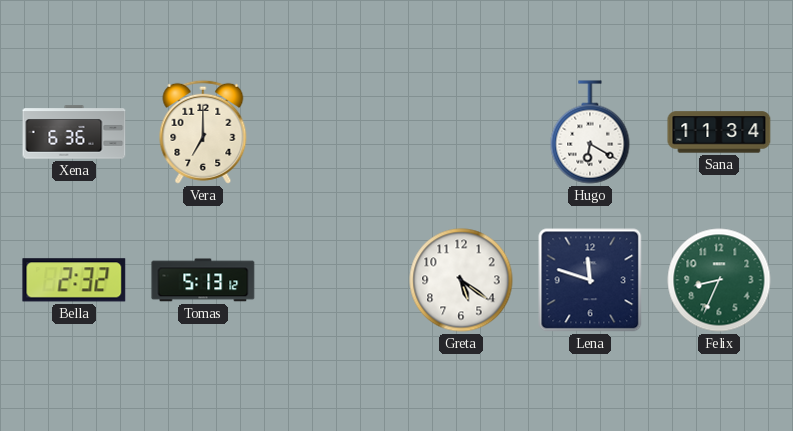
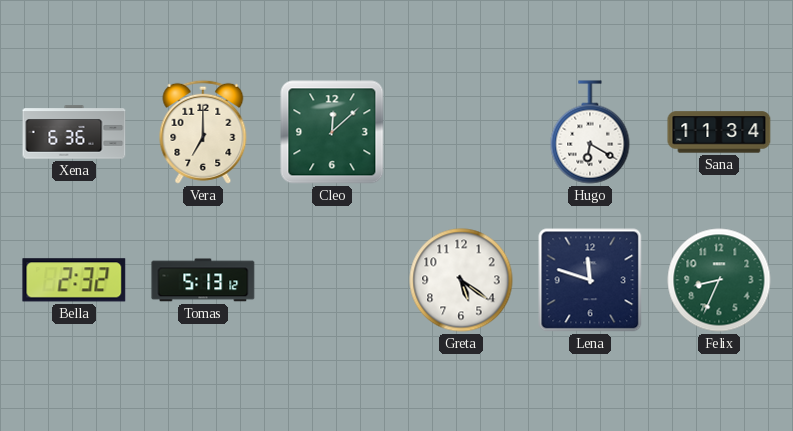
Cleo: none -> 12:08
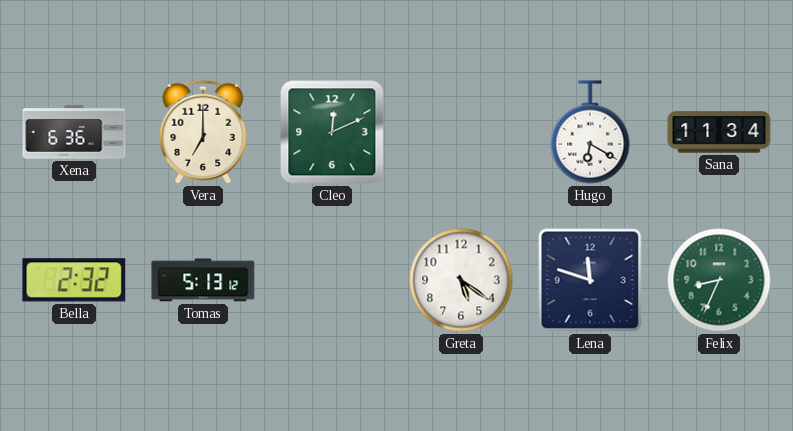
Cleo: 12:08 -> 12:11
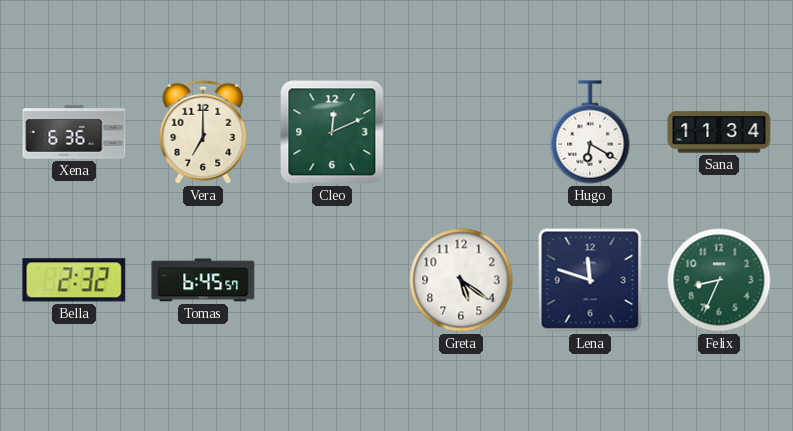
Tomas: 5:13 -> 6:45
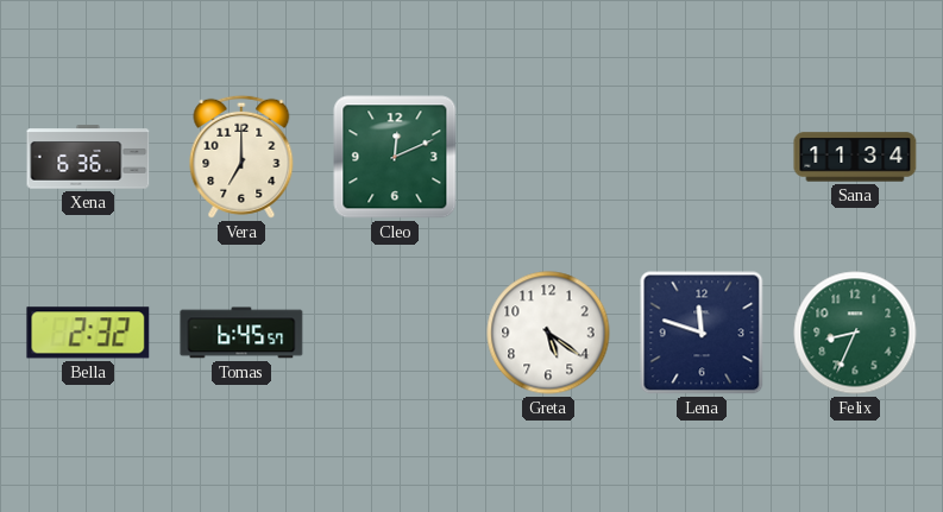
Hugo: 6:20 -> none
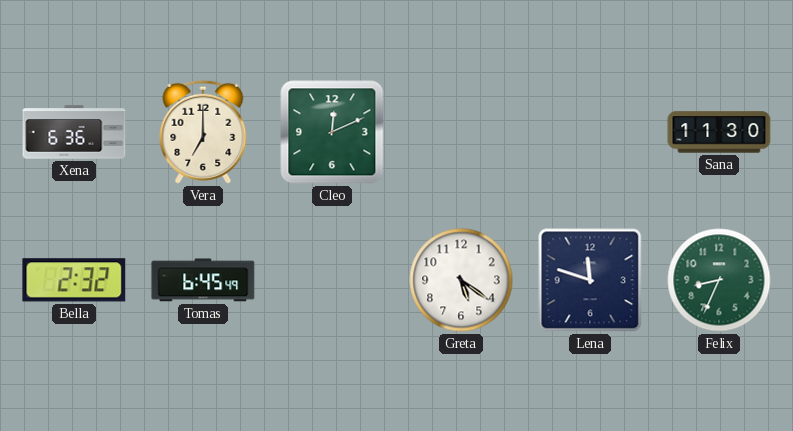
Sana: 11:34 -> 11:30
Tomas: 6:45:57 -> 6:45:49
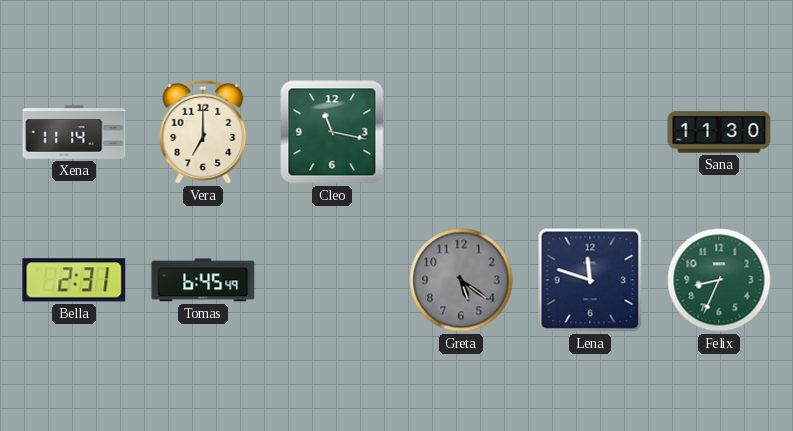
Xena: 6:36 -> 11:14
Cleo: 12:11 -> 11:17
Bella: 2:32 -> 2:31
Greta dial: white -> grey
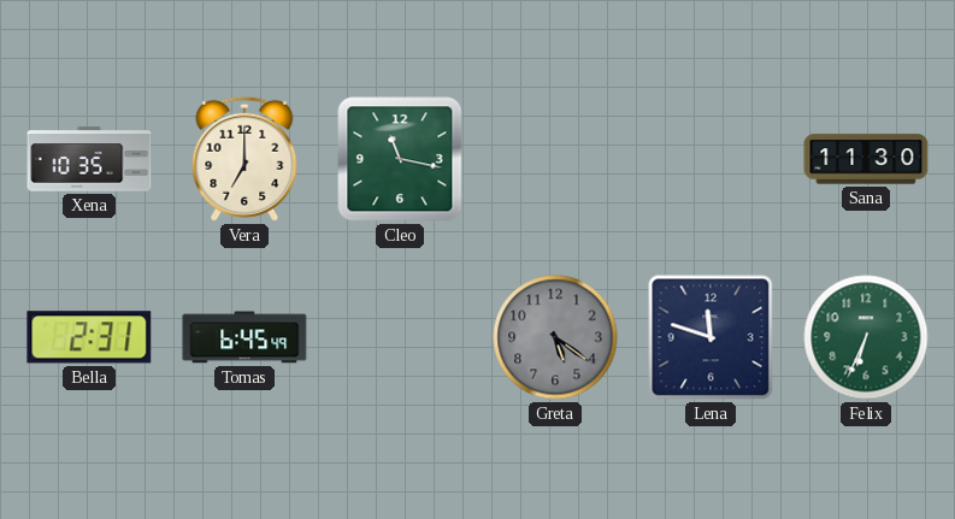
Xena: 11:14 -> 10:35
Felix: 8:34 -> 6:34
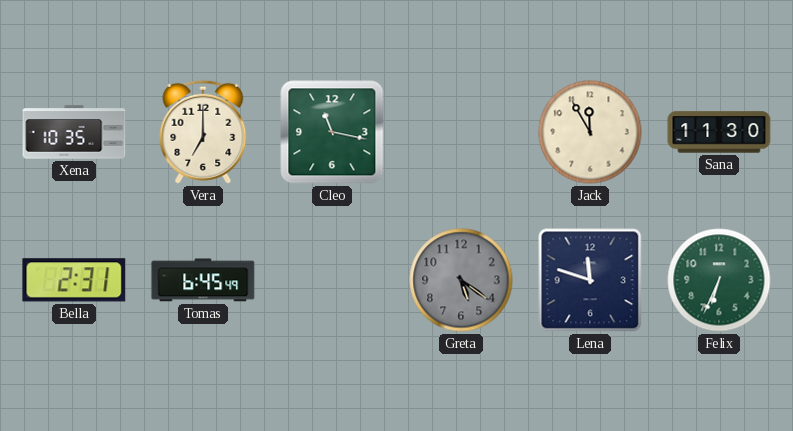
Jack: none -> 11:55
